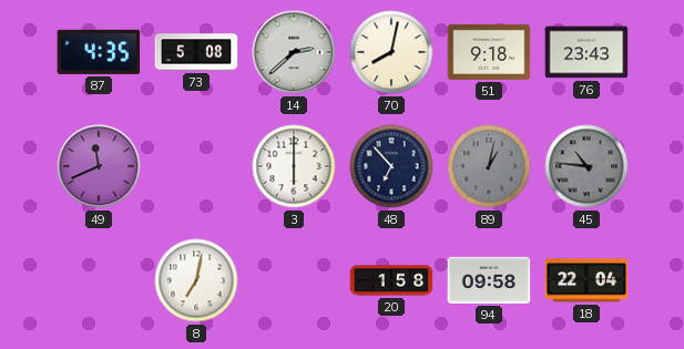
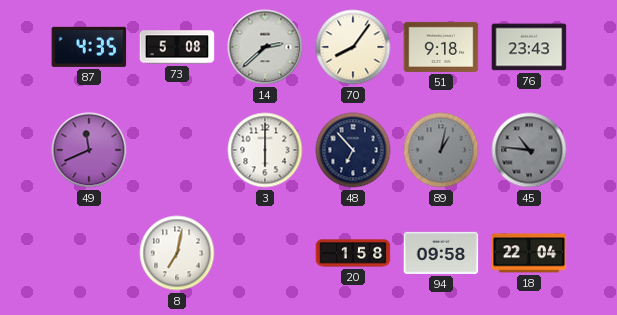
70: 8:02 -> 8:06
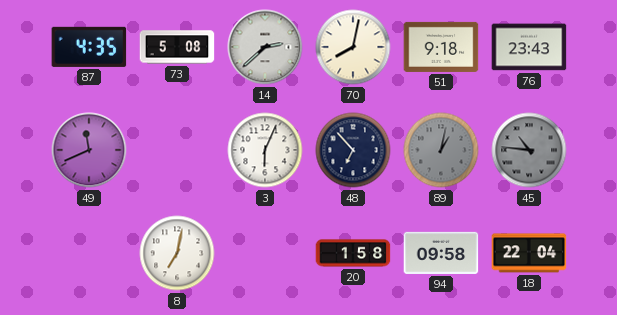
70: 8:06 -> 8:02
3: 6:00 -> 6:04
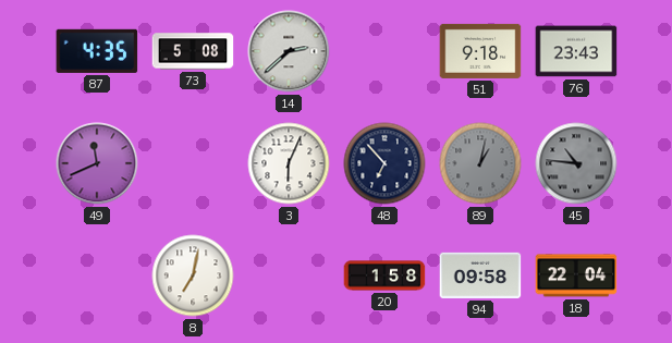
70: 8:02 -> none
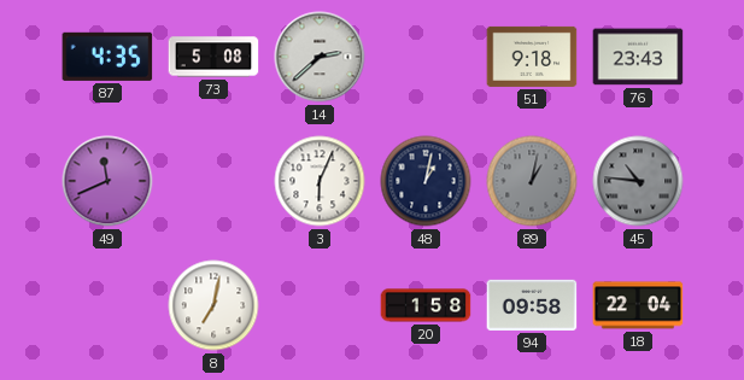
48: 6:53 -> 1:02
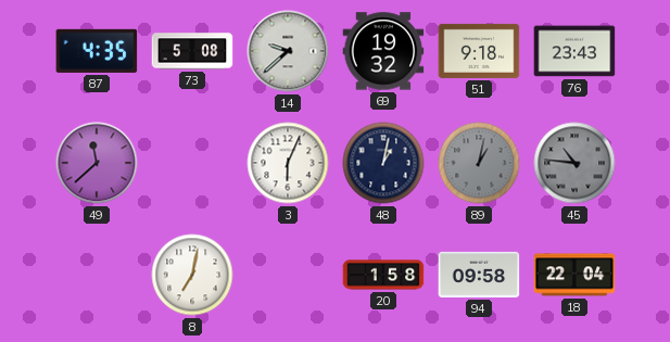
14: 2:38 -> 9:38
69: none -> 19:32
49: 11:41 -> 11:38
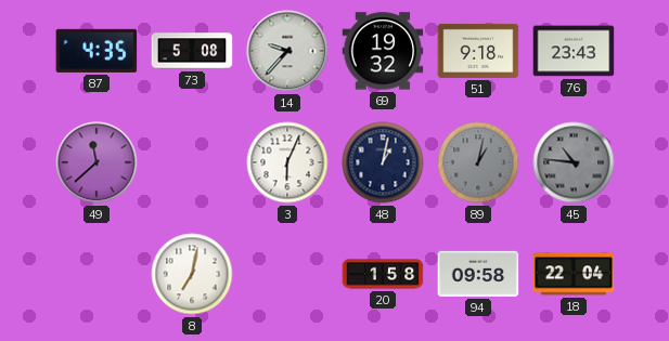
14: 9:38 -> 9:37
